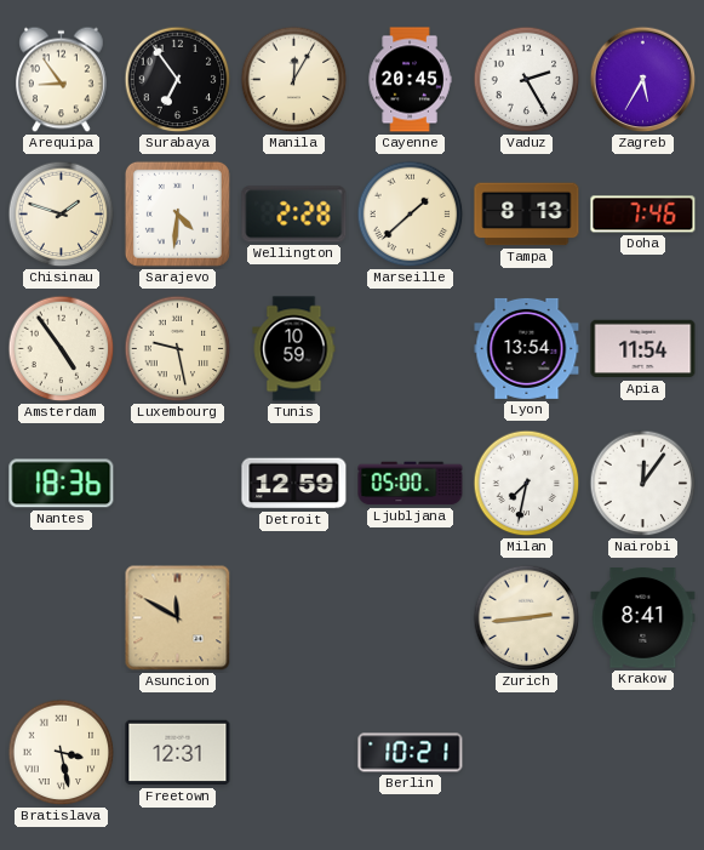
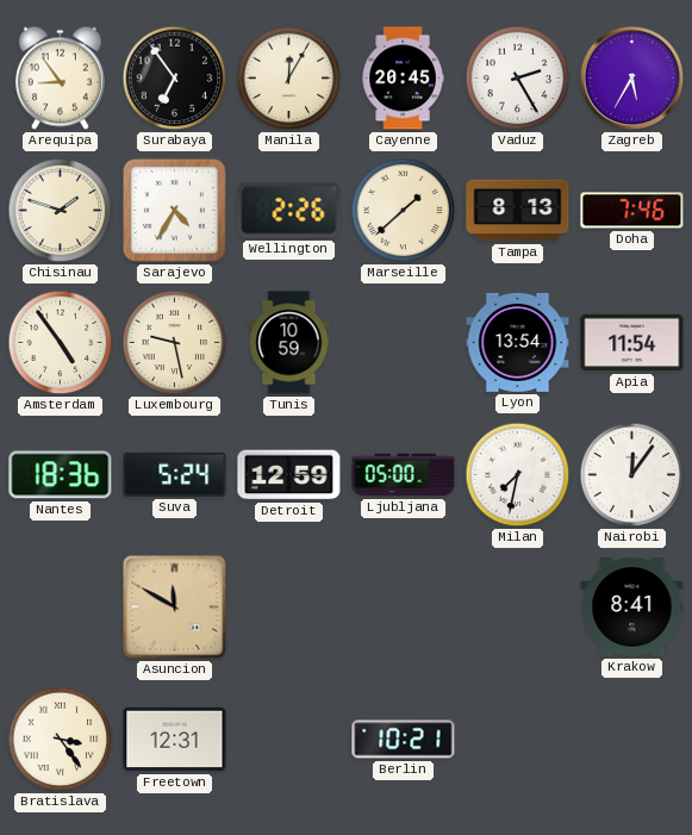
Sarajevo: 4:31 -> 4:35
Wellington: 2:28 -> 2:26
Suva: none -> 5:24
Zurich: 2:44 -> none
Bratislava: 3:28 -> 3:24
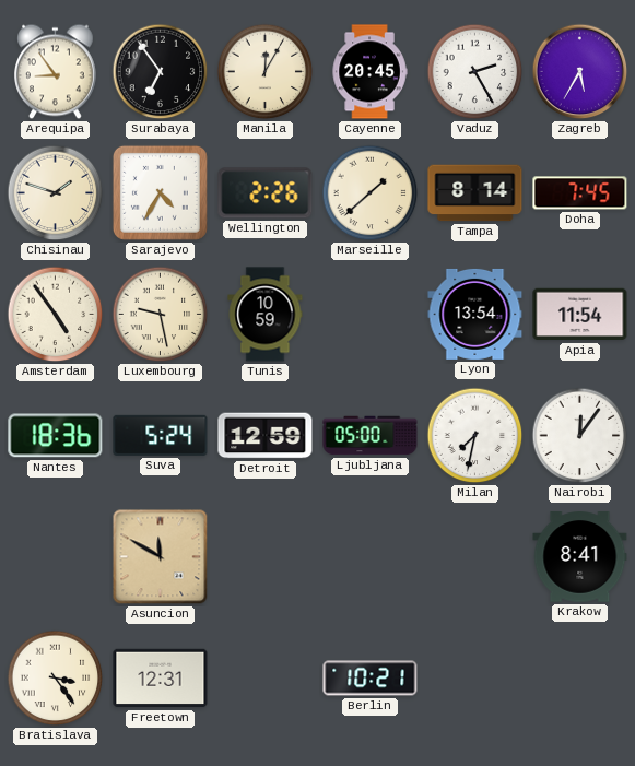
Tampa: 8:13 -> 8:14
Doha: 7:46 -> 7:45
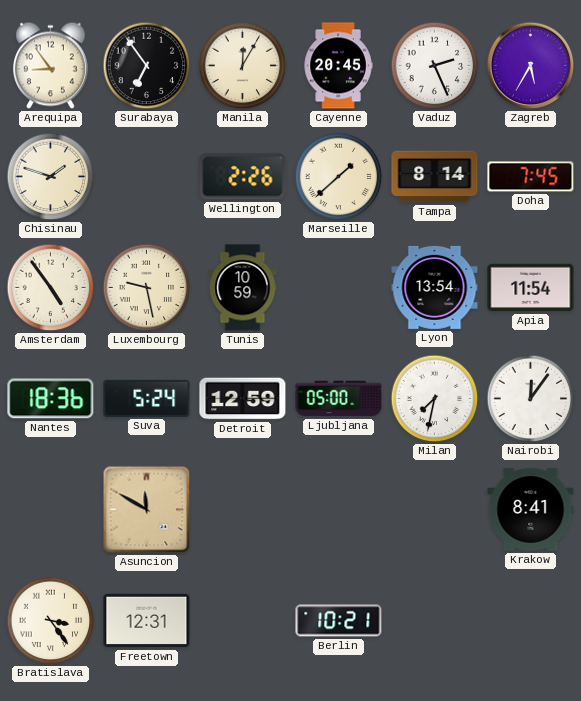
Vaduz: 2:25 -> 2:26
Sarajevo: 4:35 -> none
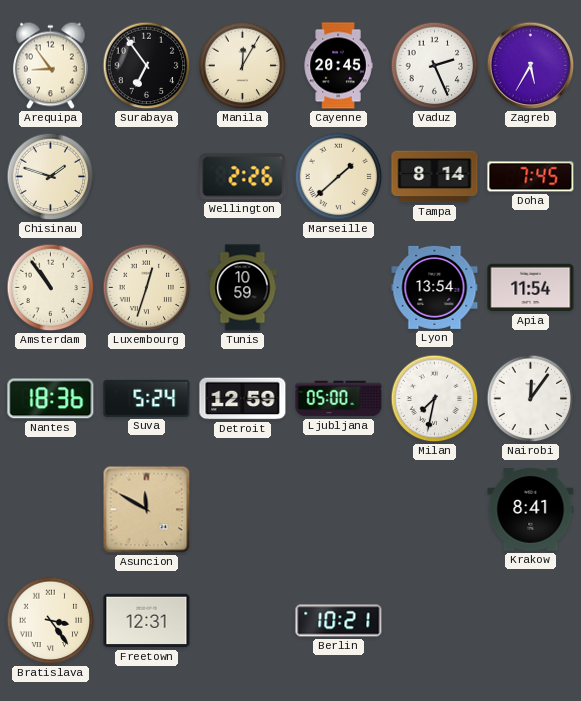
Amsterdam: 4:54 -> 10:54
Luxembourg: 9:28 -> 12:33
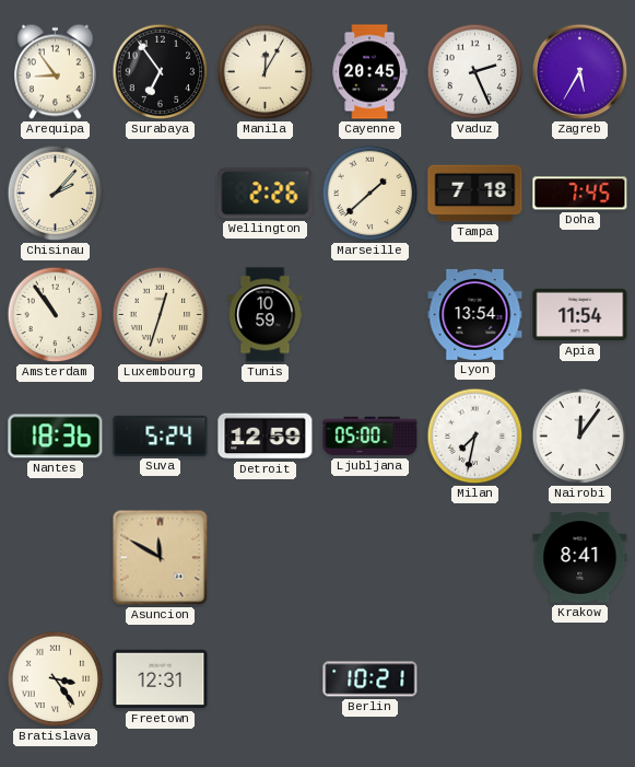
Chisinau: 1:48 -> 2:07
Tampa: 8:14 -> 7:18
